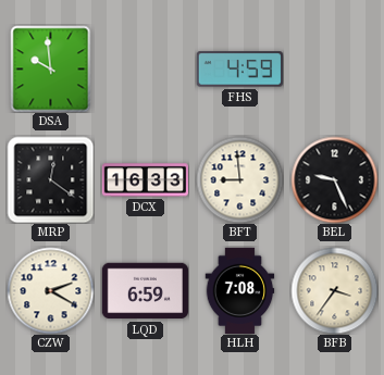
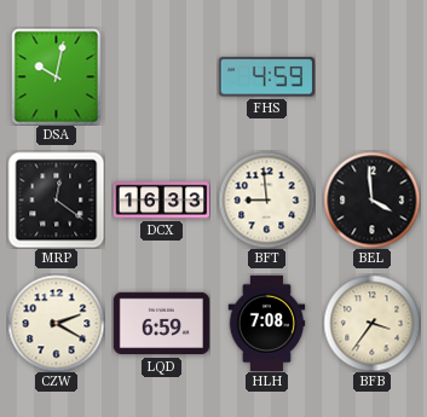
DSA: 9:59 -> 10:02
BEL: 9:26 -> 3:59
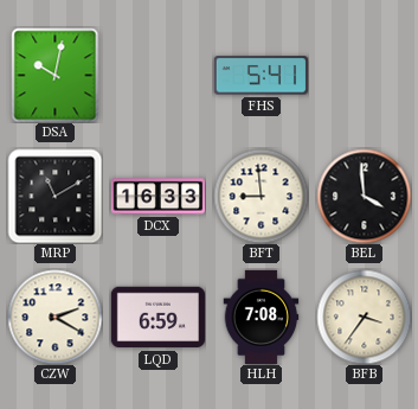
FHS: 4:59 -> 5:41
MRP: 12:21 -> 11:10
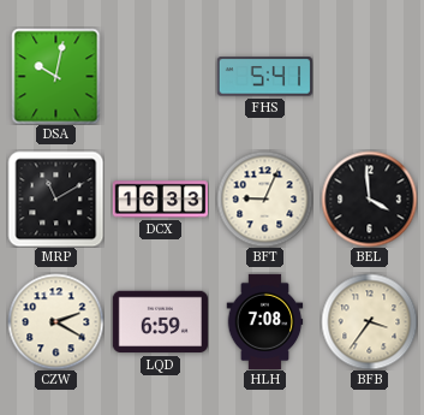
BFT: 8:59 -> 9:04
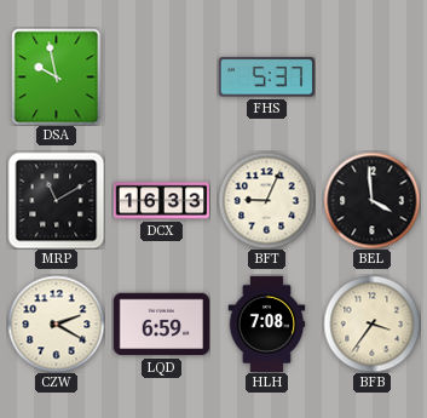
DSA: 10:02 -> 9:58
FHS: 5:41 -> 5:37
